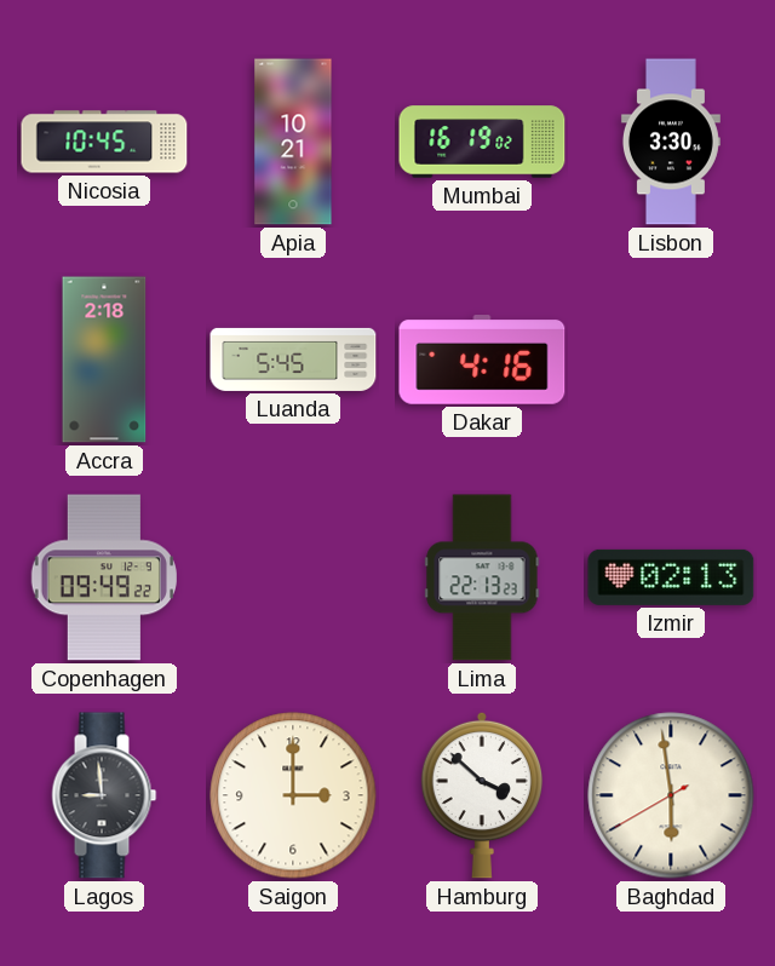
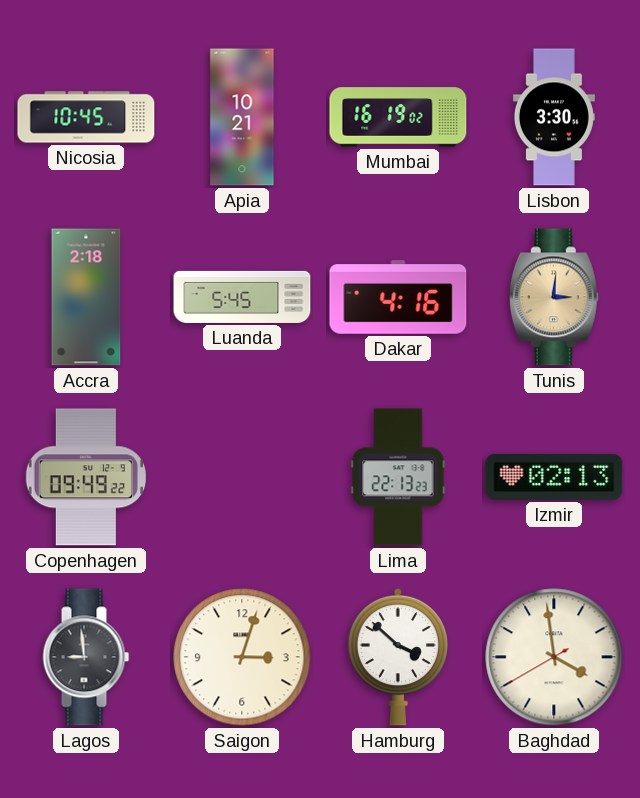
Tunis: none -> 3:01
Saigon: 3:00 -> 3:03
Baghdad: 5:58 -> 3:58
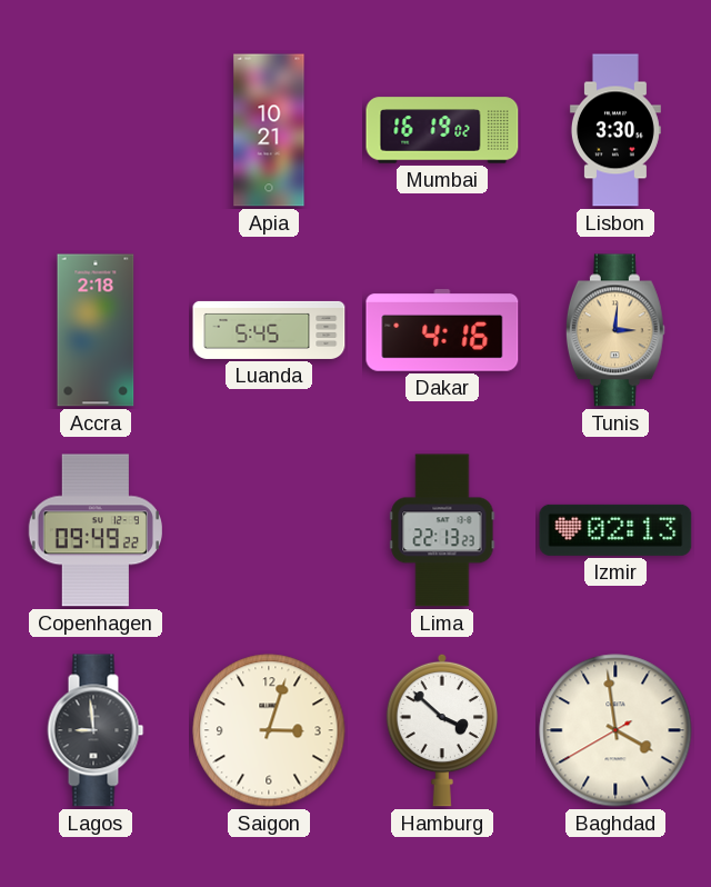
Nicosia: 10:45 -> none
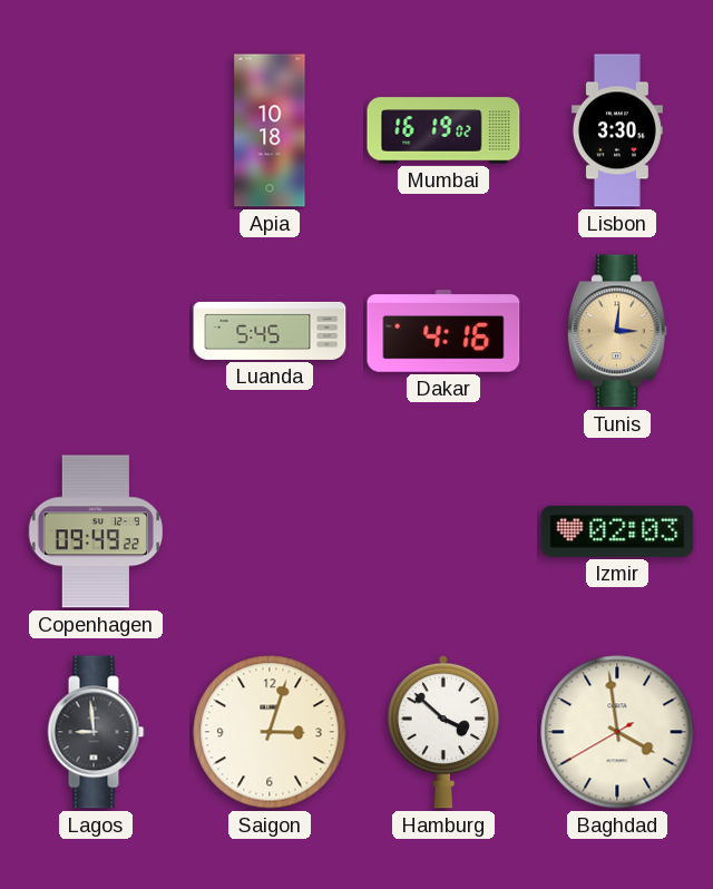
Apia: 10:21 -> 10:18
Accra: 2:18 -> none
Lima: 22:13 -> none
Izmir: 02:13 -> 02:03
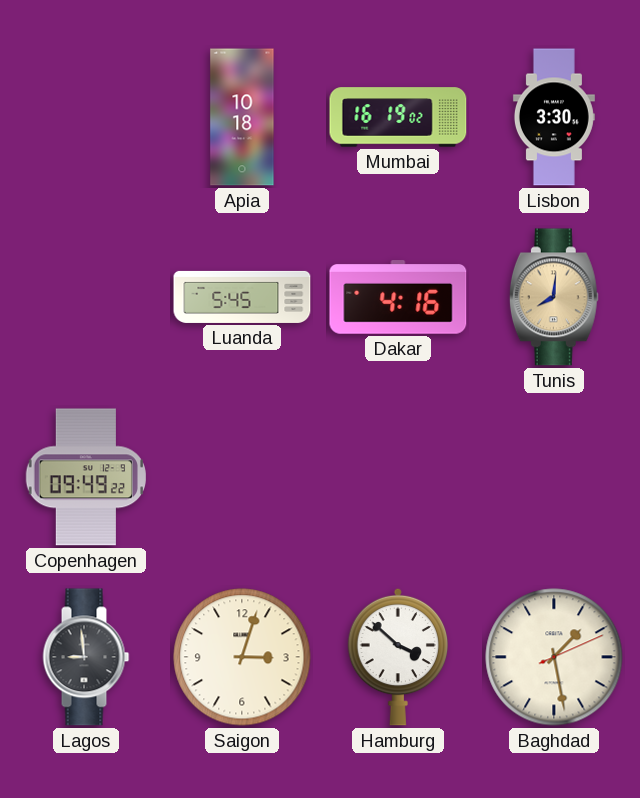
Tunis: 3:01 -> 8:01
Izmir: 02:03 -> none
Baghdad: 3:58 -> 1:28
